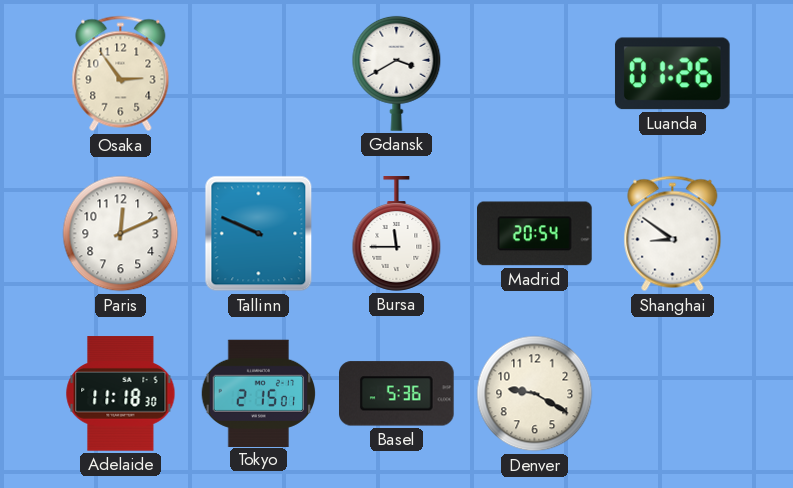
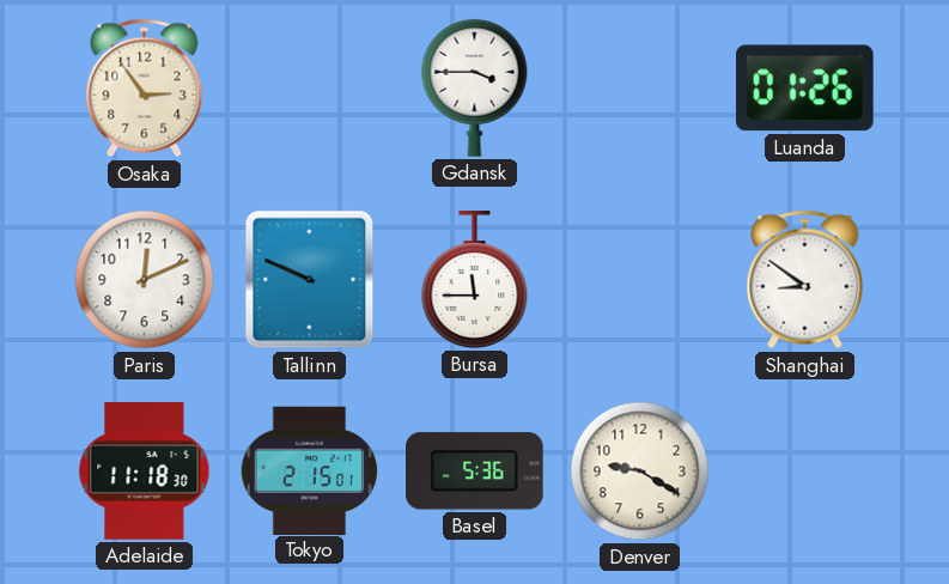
Gdansk: 3:40 -> 3:45
Madrid: 20:54 -> none
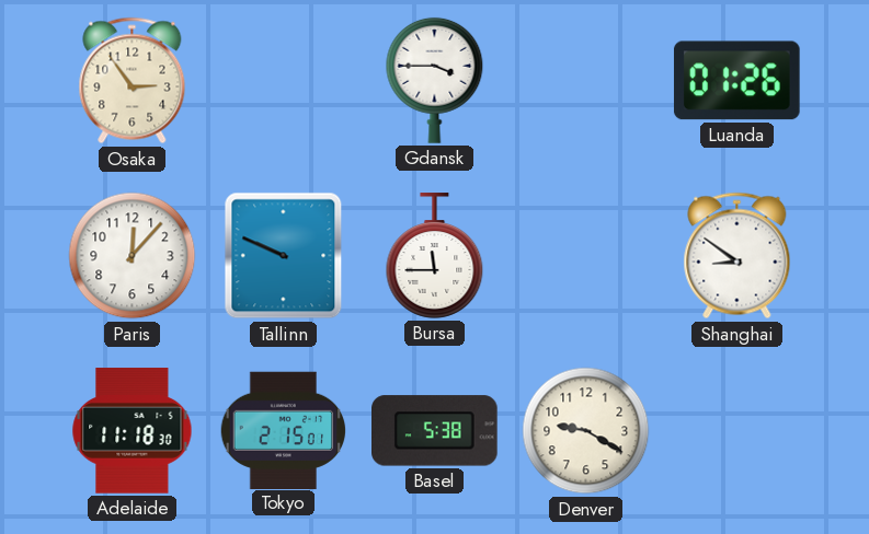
Paris: 12:11 -> 12:07
Basel: 5:36 -> 5:38
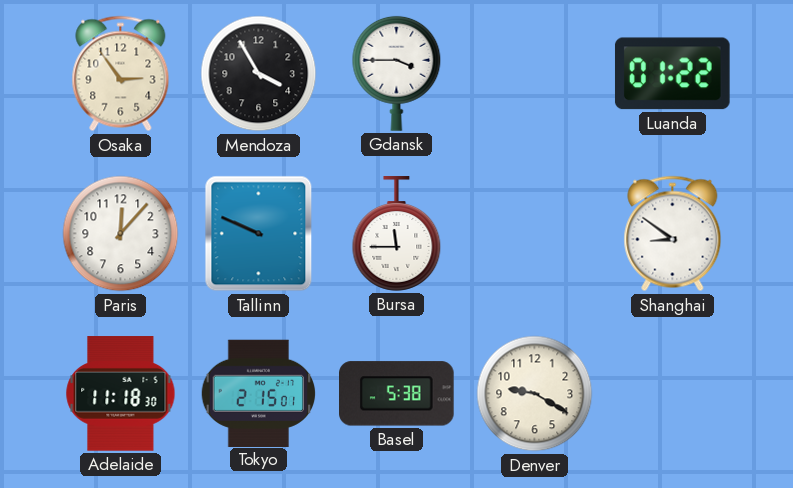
Mendoza: none -> 3:55
Luanda: 01:26 -> 01:22
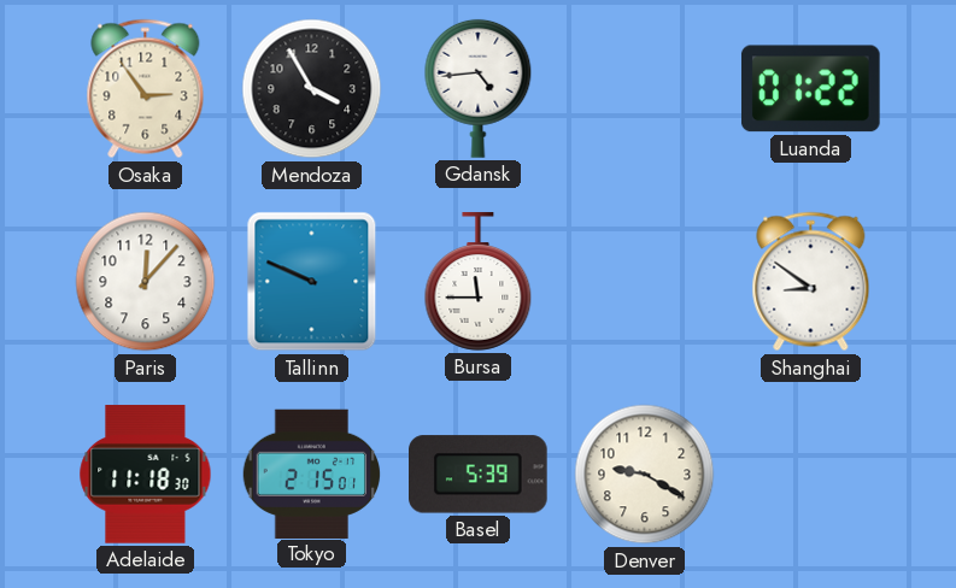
Gdansk: 3:45 -> 4:44
Basel: 5:38 -> 5:39
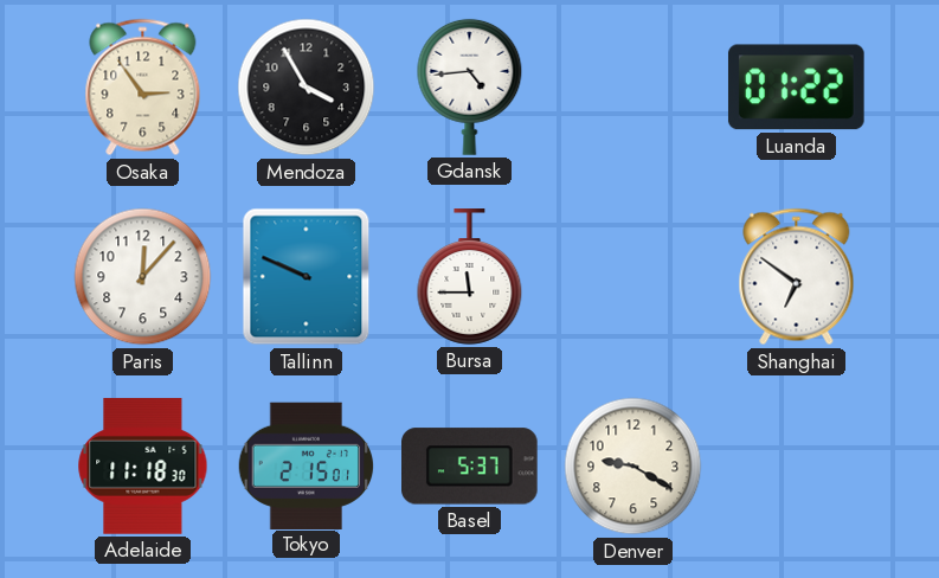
Shanghai: 8:51 -> 6:51
Basel: 5:39 -> 5:37
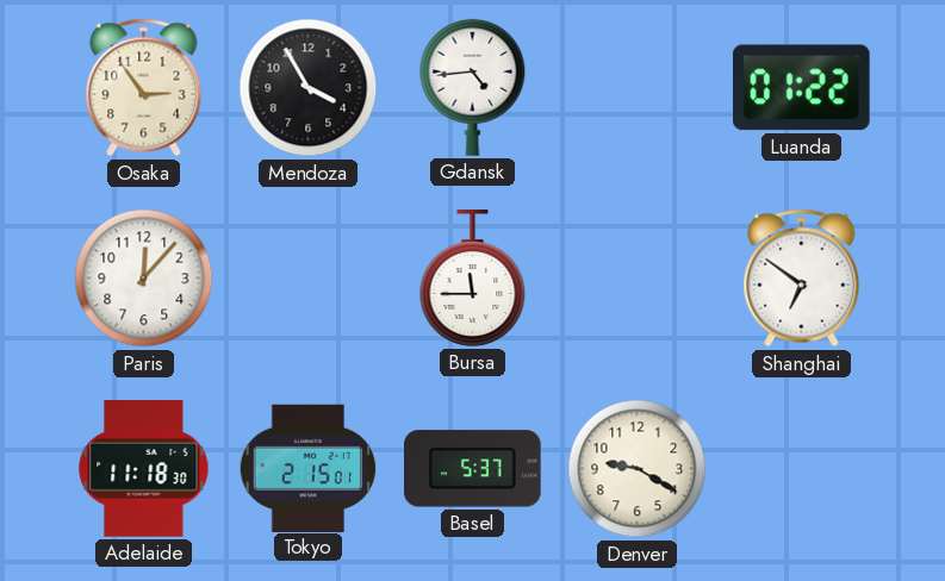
Tallinn: 9:49 -> none
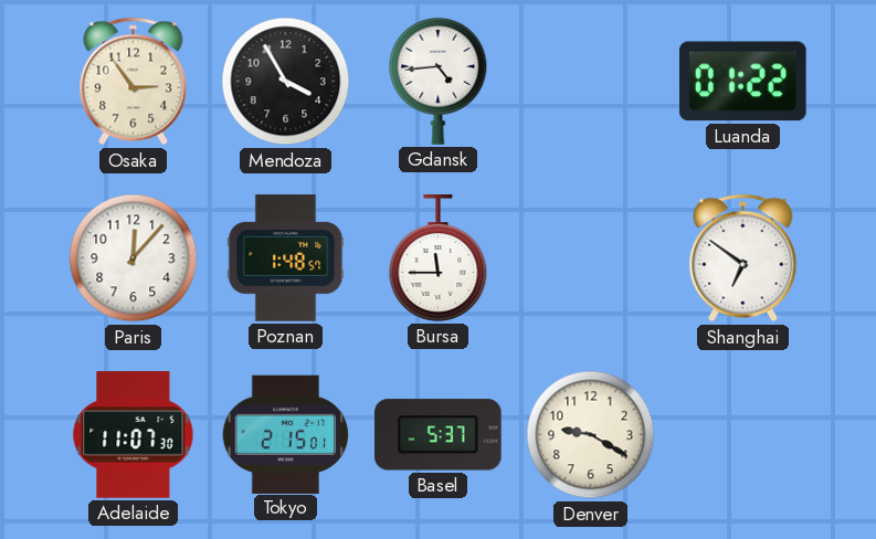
Poznan: none -> 1:48
Adelaide: 11:18 -> 11:07
